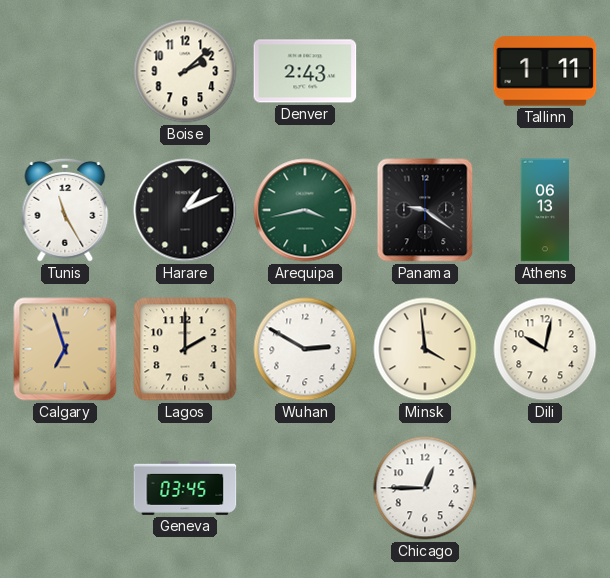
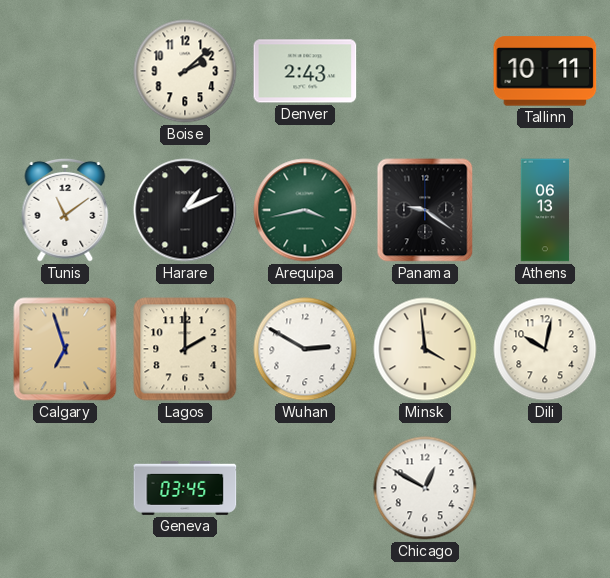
Tallinn: 1:11 -> 10:11
Tunis: 11:25 -> 11:09
Chicago: 12:45 -> 12:50
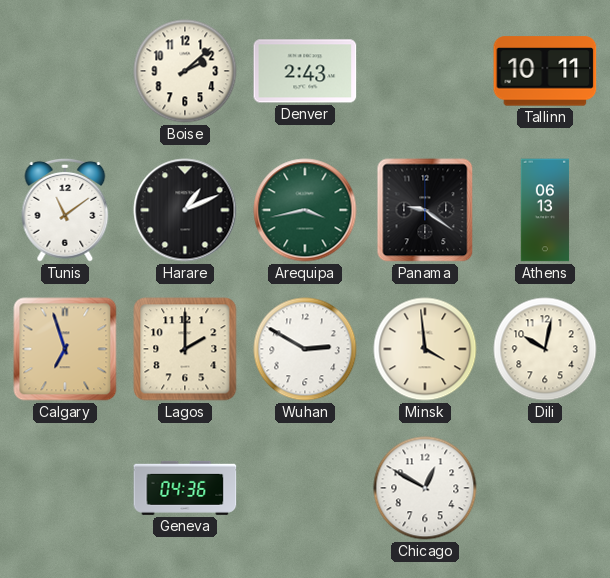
Geneva: 03:45 -> 04:36
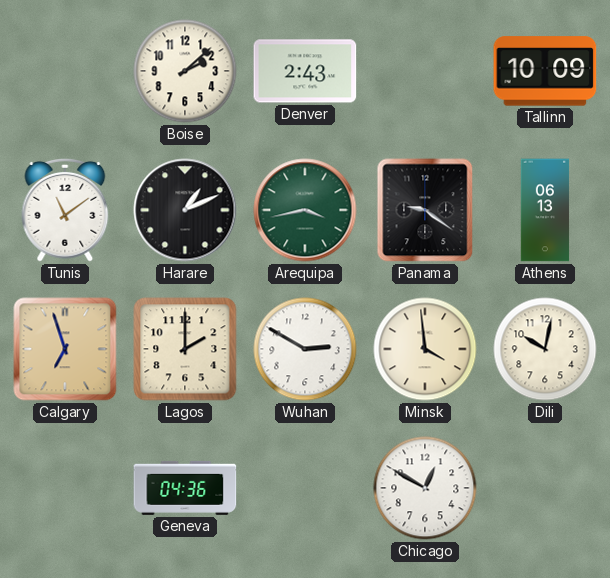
Tallinn: 10:11 -> 10:09
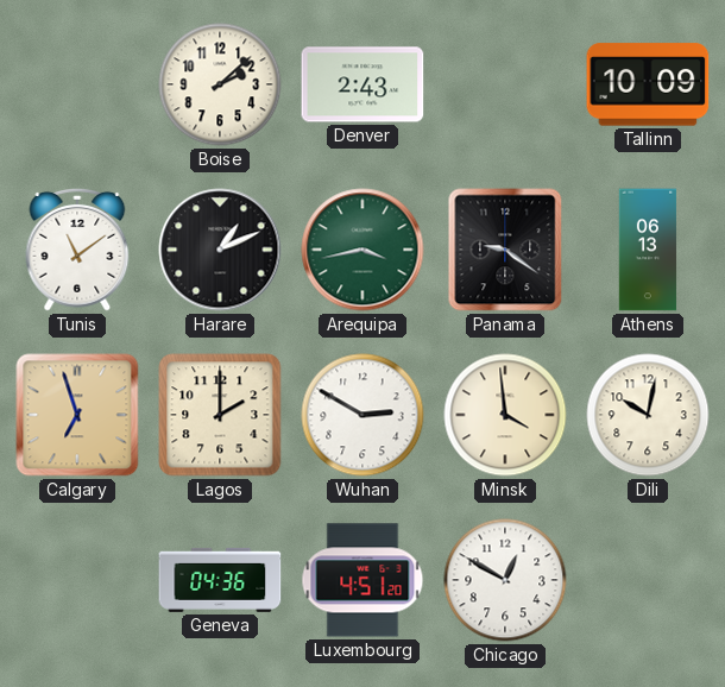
Luxembourg: none -> 4:51
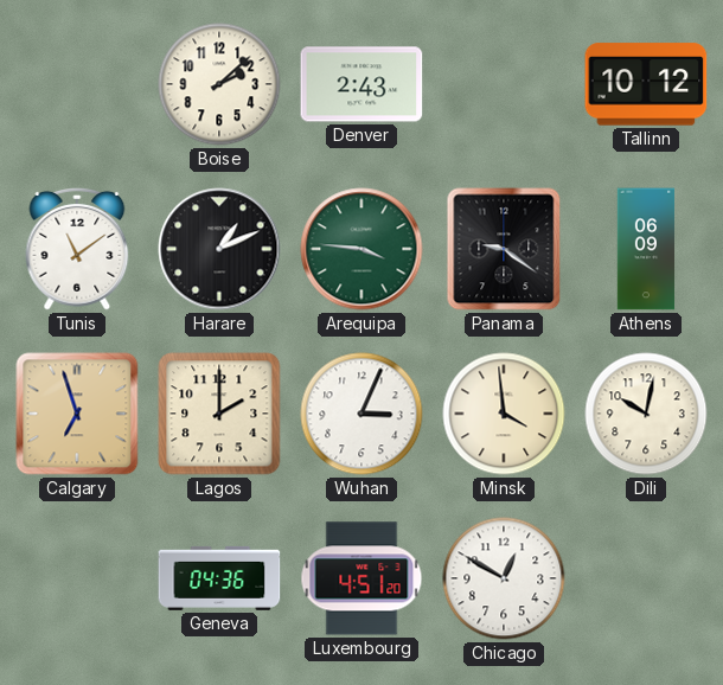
Tallinn: 10:09 -> 10:12
Arequipa: 3:43 -> 3:46
Athens: 06:13 -> 06:09
Wuhan: 2:50 -> 3:04
